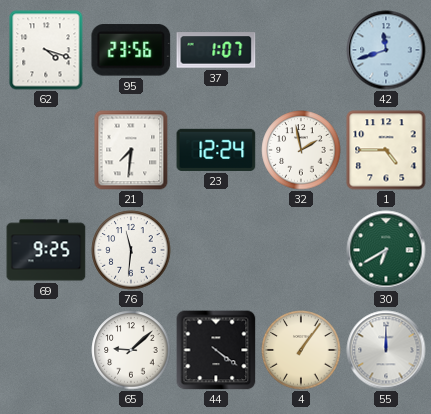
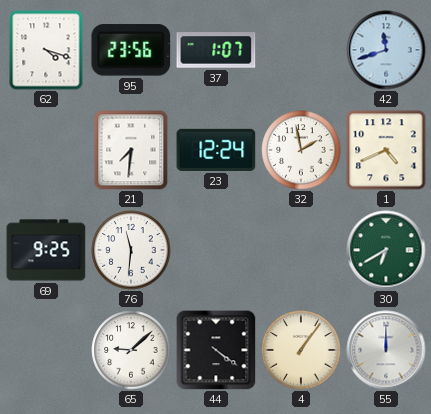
1: 4:45 -> 4:41
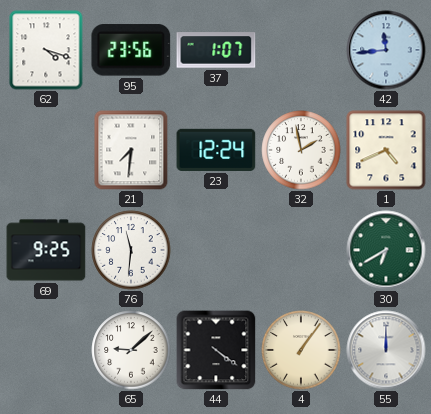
42: 11:42 -> 11:44
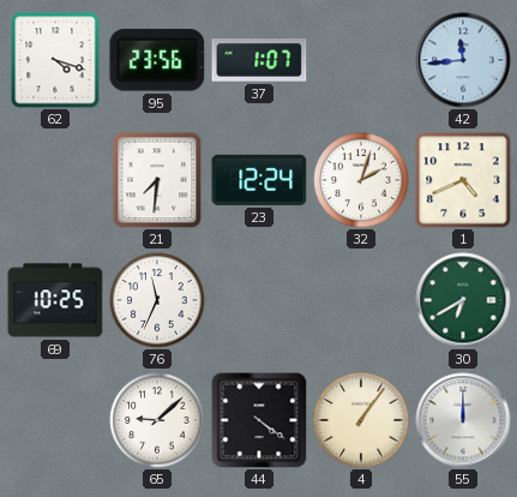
32: 1:58 -> 2:03
69: 9:25 -> 10:25
76: 11:31 -> 11:34
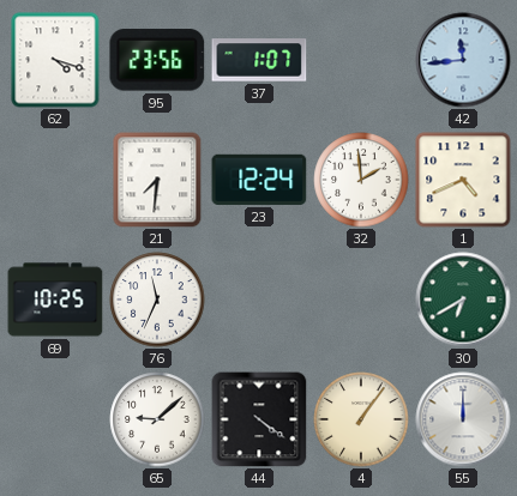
32: 2:03 -> 1:59
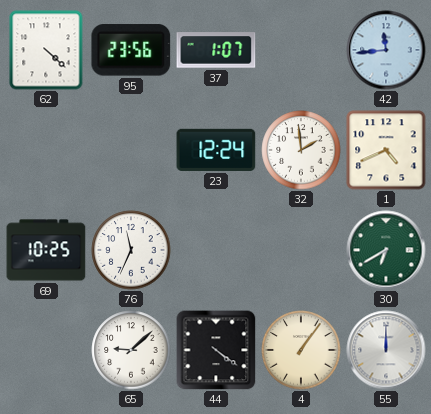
62: 4:18 -> 4:22
21: 7:31 -> none
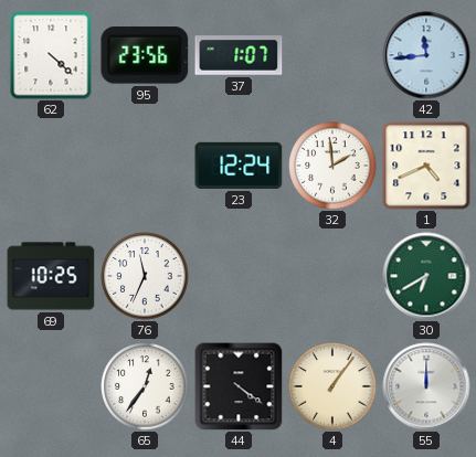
65: 9:08 -> 12:36
